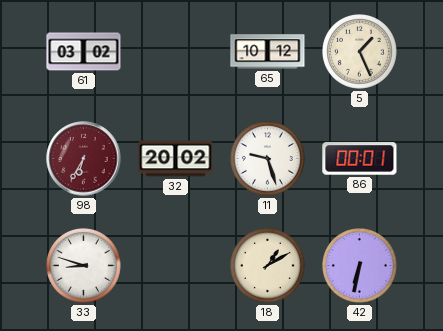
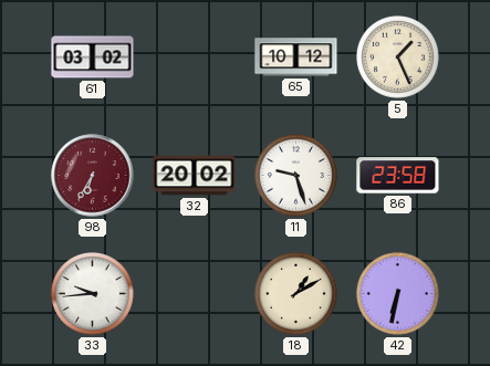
86: 00:01 -> 23:58
33: 8:48 -> 9:44
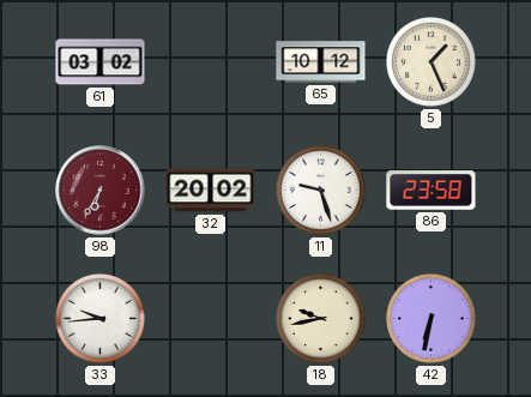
18: 1:10 -> 9:43
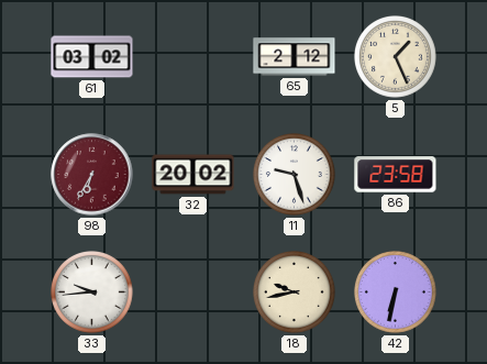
65: 10:12 -> 2:12
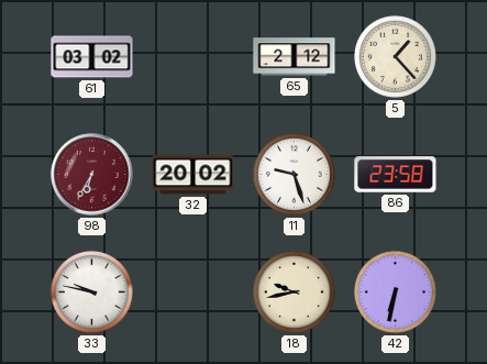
5: 1:26 -> 1:23
33: 9:44 -> 9:47
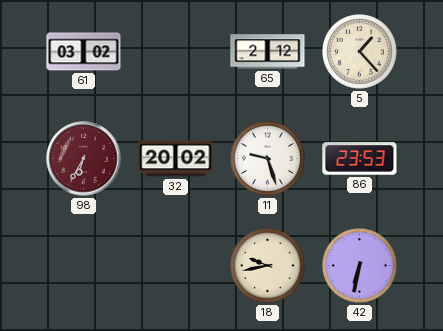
86: 23:58 -> 23:53
33: 9:47 -> none
